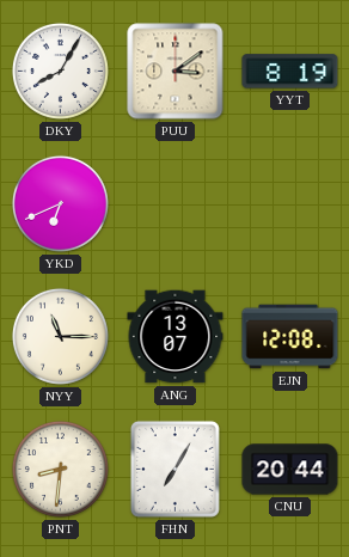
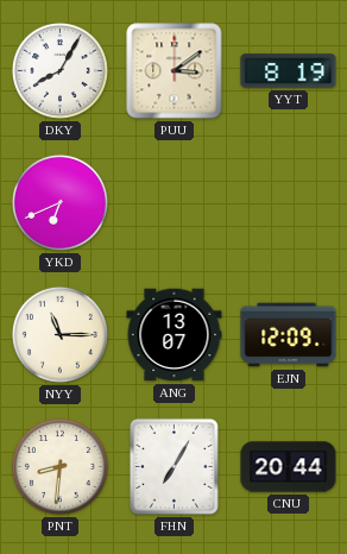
EJN: 12:08 -> 12:09
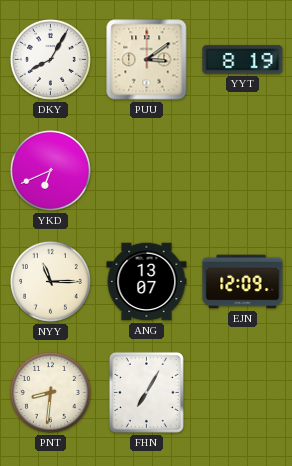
CNU: 20:44 -> none
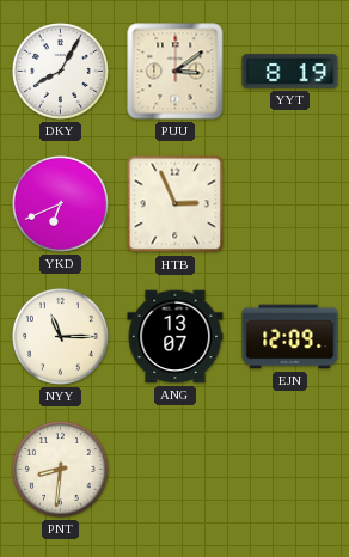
HTB: none -> 2:56
FHN: 7:05 -> none
